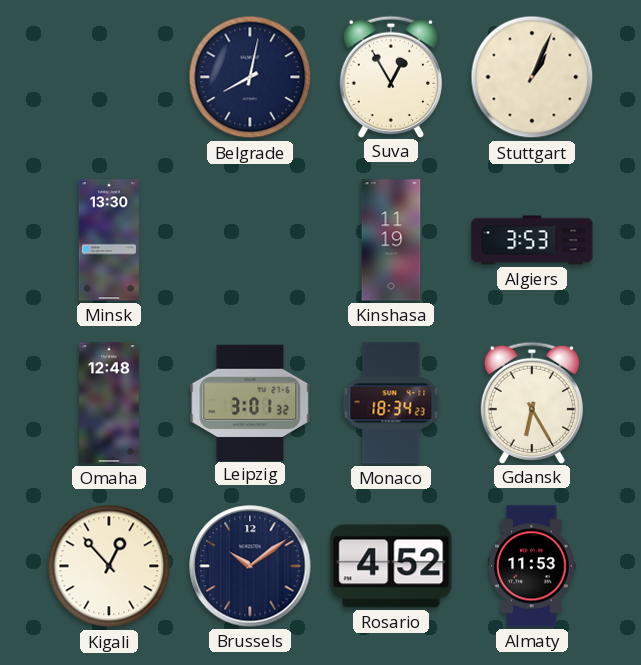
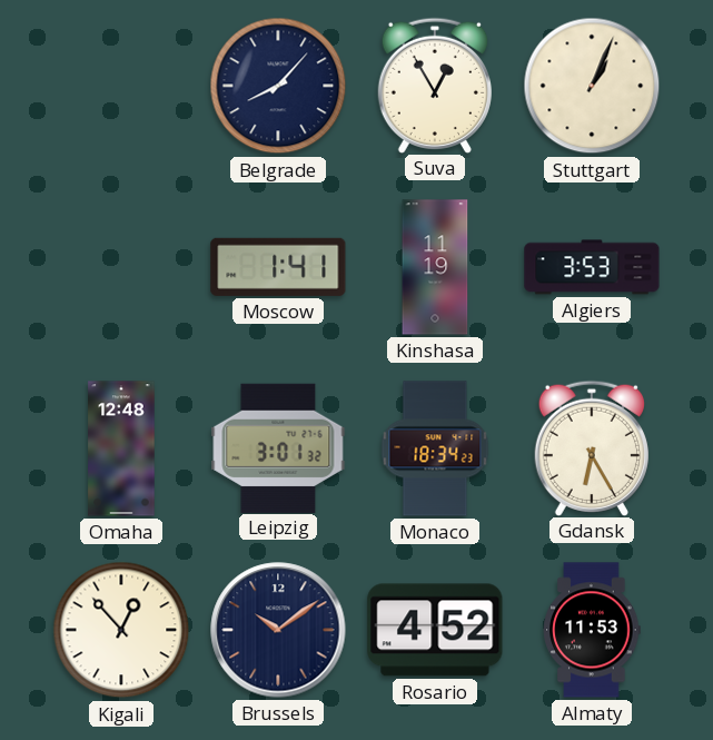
Belgrade: 8:02 -> 8:07
Minsk: 13:30 -> none
Moscow: none -> 1:41
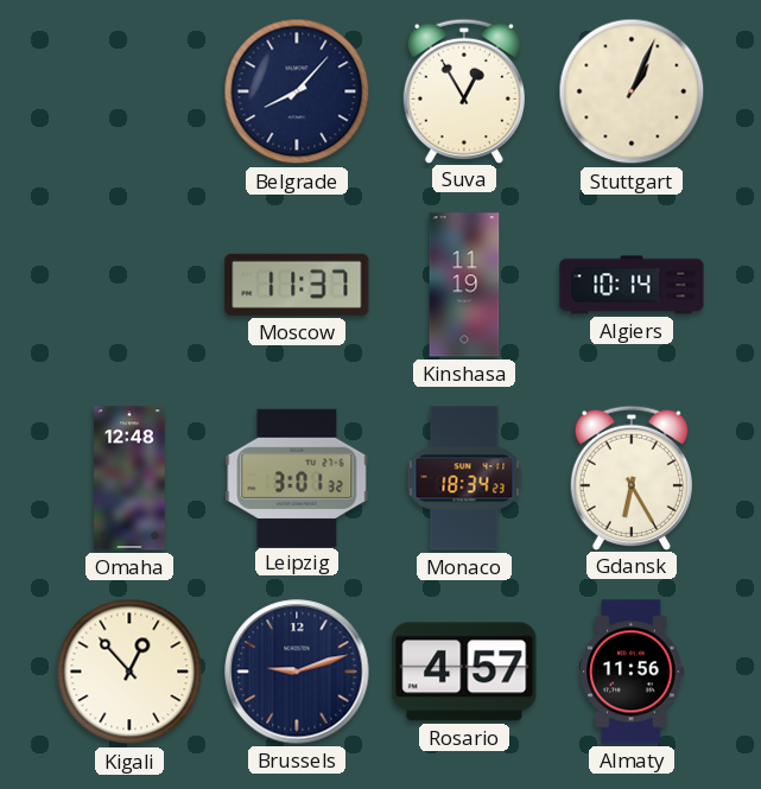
Moscow: 1:41 -> 11:37
Algiers: 3:53 -> 10:14
Brussels: 10:09 -> 9:12
Rosario: 4:52 -> 4:57
Almaty: 11:53 -> 11:56
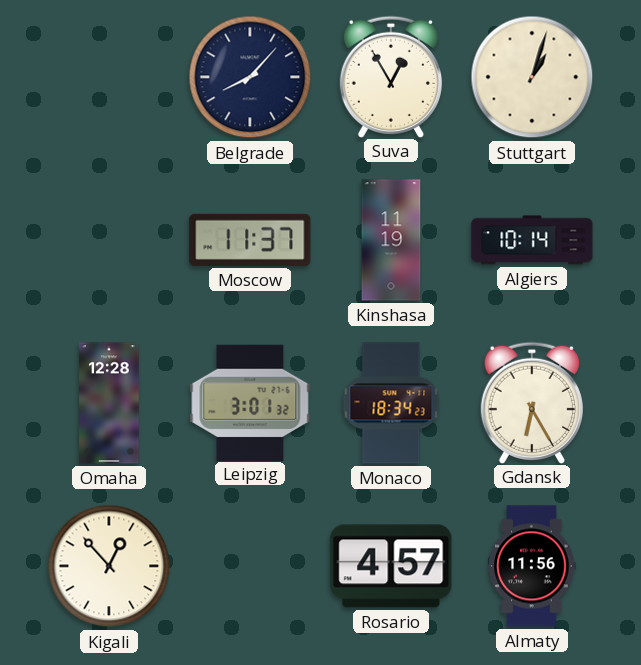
Stuttgart: 1:04 -> 1:03
Omaha: 12:48 -> 12:28
Brussels: 9:12 -> none
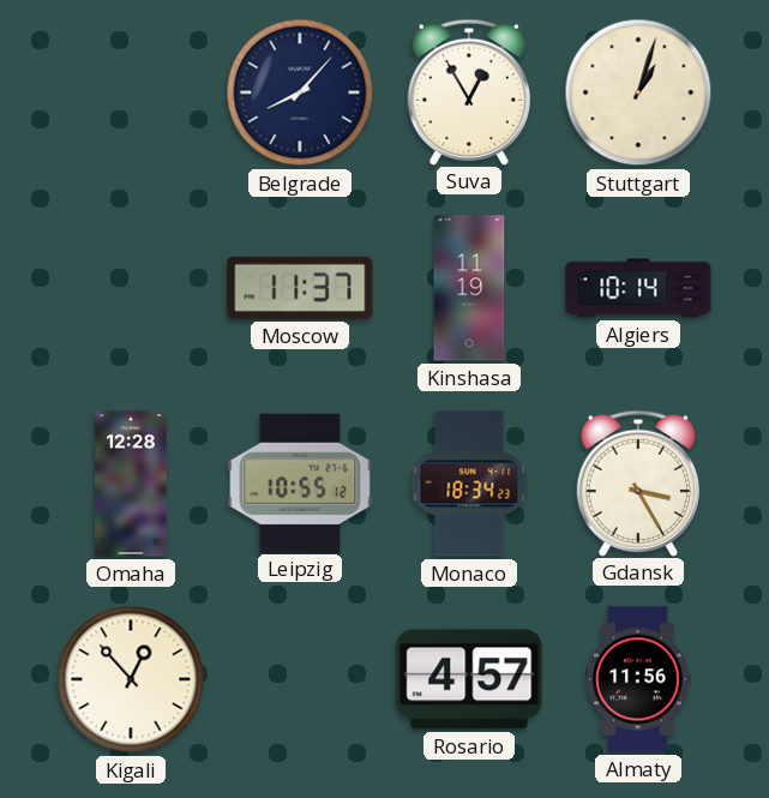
Leipzig: 3:01 -> 10:55
Gdansk: 6:25 -> 3:25
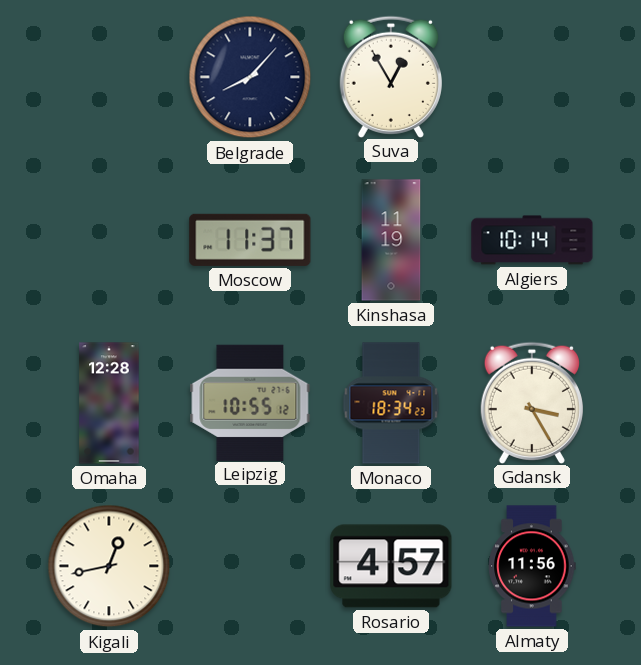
Stuttgart: 1:03 -> none
Kigali: 12:53 -> 12:43
